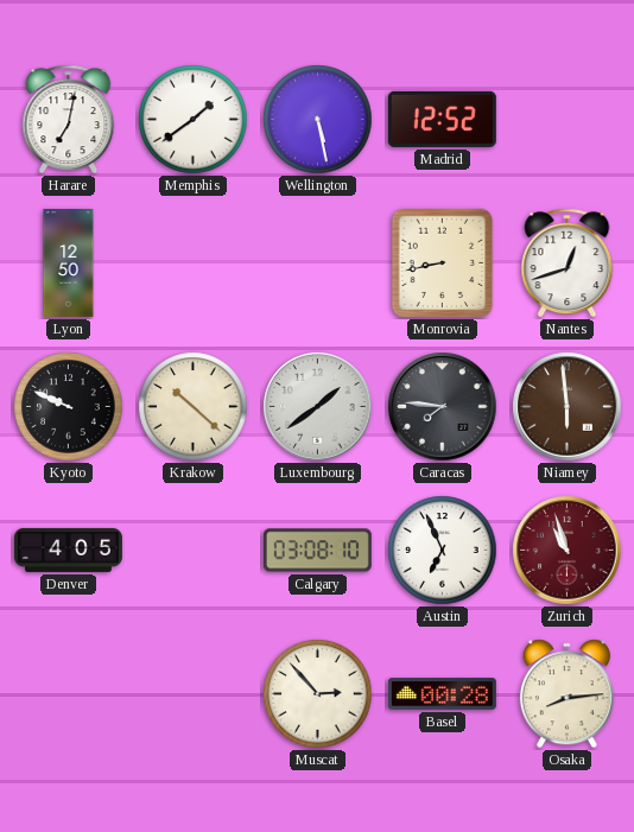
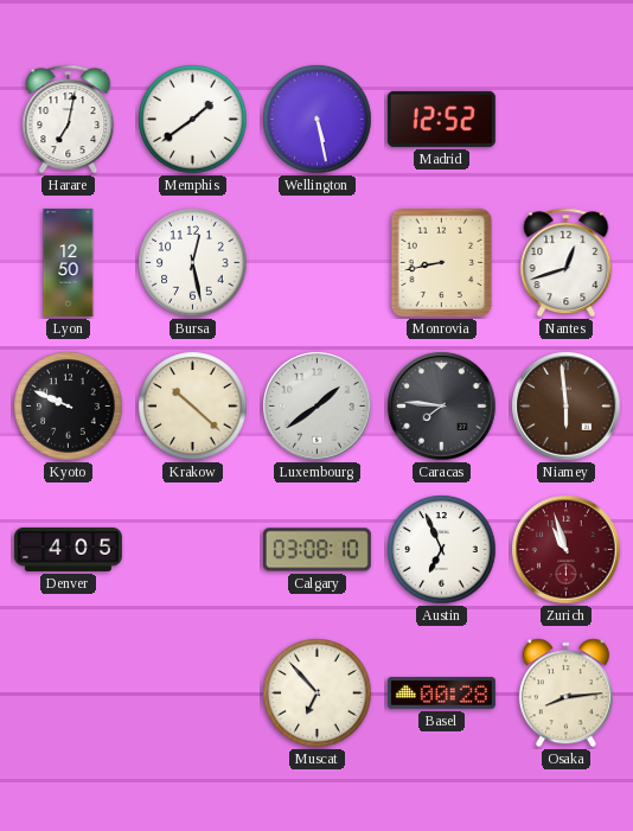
Bursa: none -> 12:28
Muscat: 2:53 -> 6:53
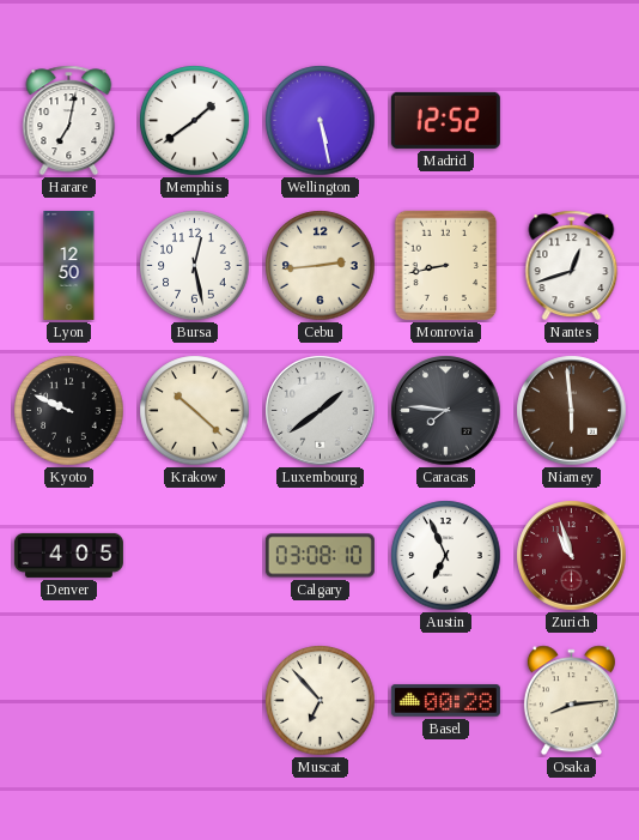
Cebu: none -> 2:44
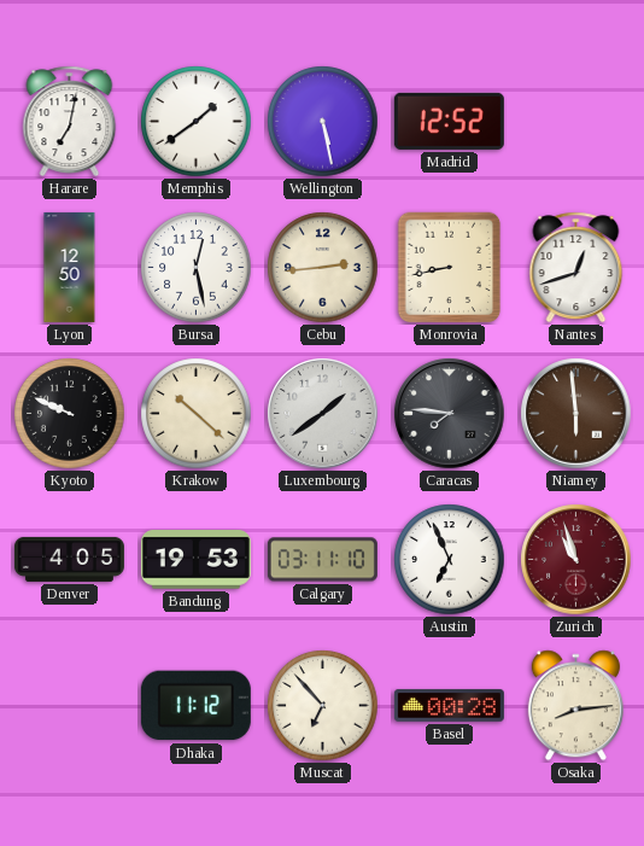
Bandung: none -> 19:53
Calgary: 03:08 -> 03:11
Dhaka: none -> 11:12
